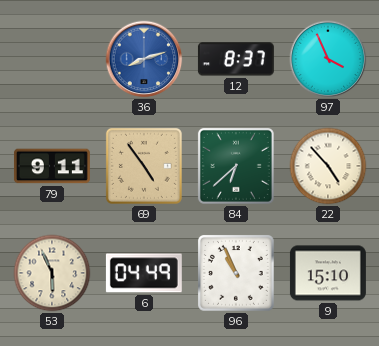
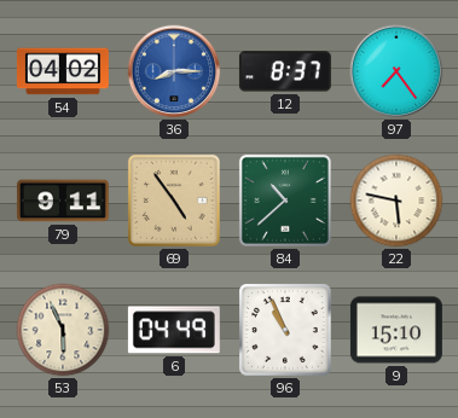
54: none -> 04:02
36: 8:12 -> 8:15
97: 3:56 -> 7:24
84: 6:38 -> 10:38
22: 4:53 -> 5:47
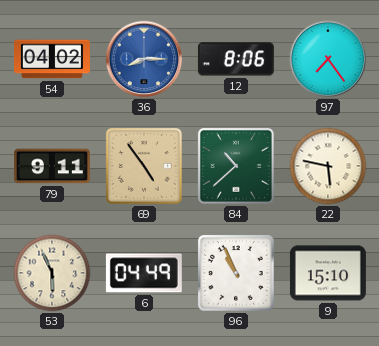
12: 8:37 -> 8:06
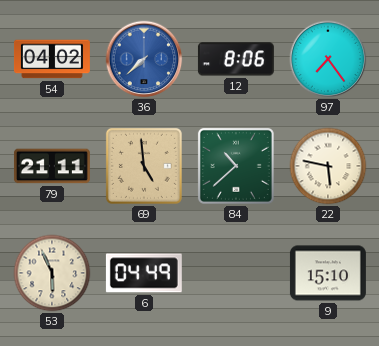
36: 8:15 -> 7:38
79: 9:11 -> 21:11
69: 4:54 -> 4:59
96: 10:56 -> none
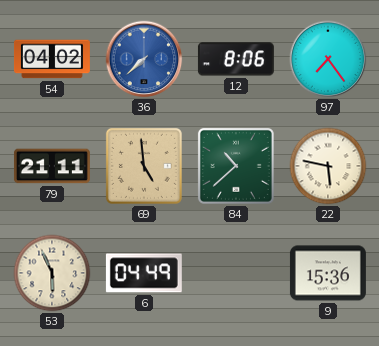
9: 15:10 -> 15:36
